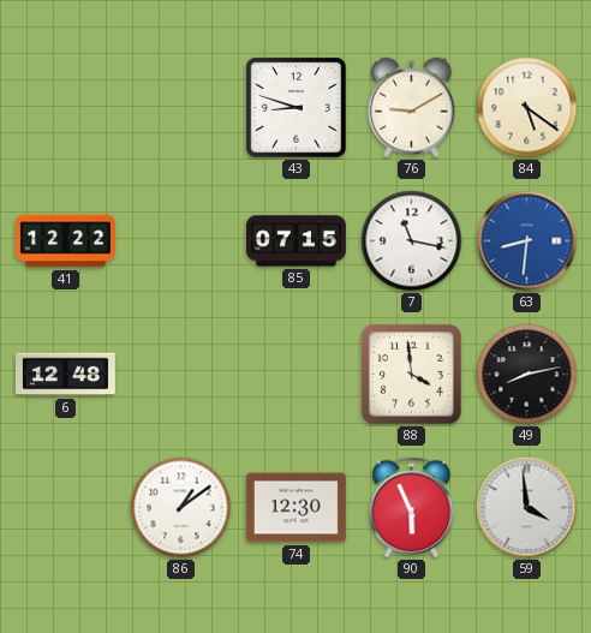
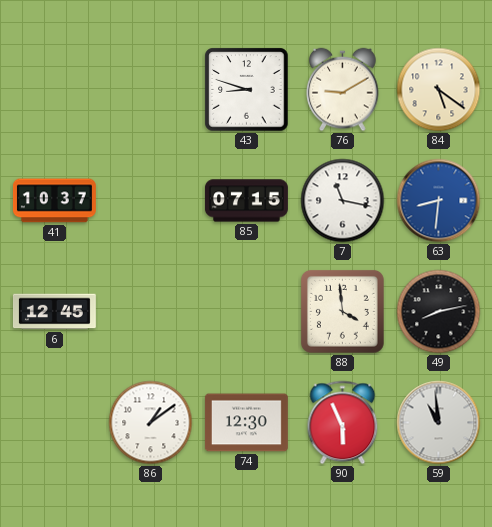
41: 12:22 -> 10:37
6: 12:48 -> 12:45
59: 3:59 -> 10:59
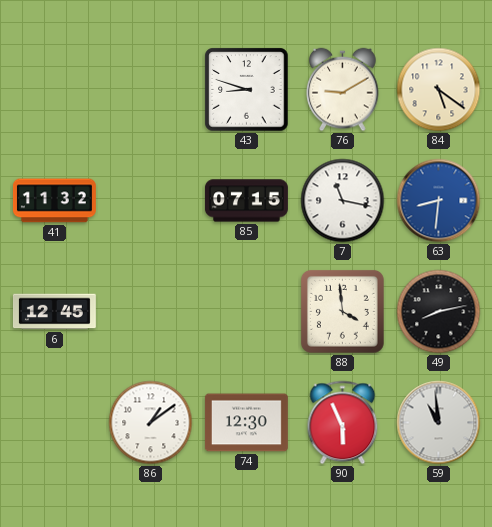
41: 10:37 -> 11:32
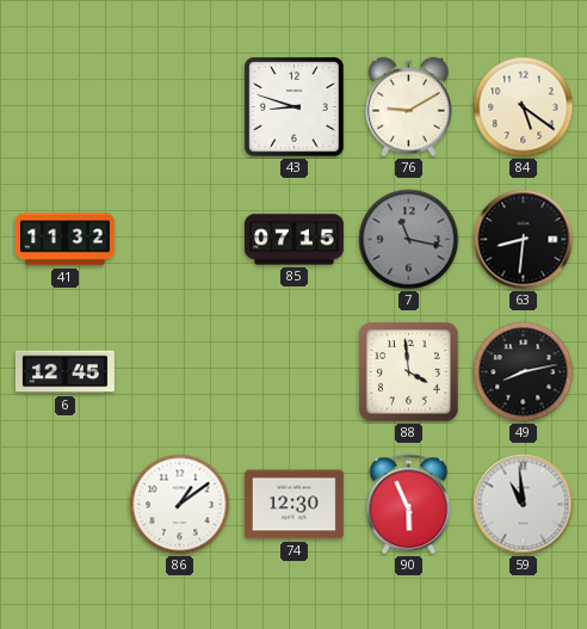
7 dial: white -> grey
63 dial: blue -> black
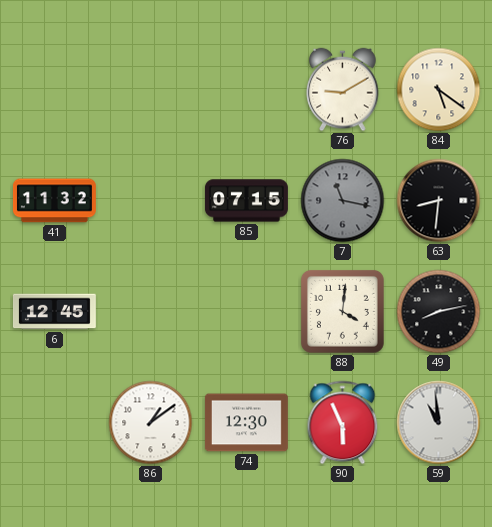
43: 8:48 -> none
88: 3:59 -> 4:01
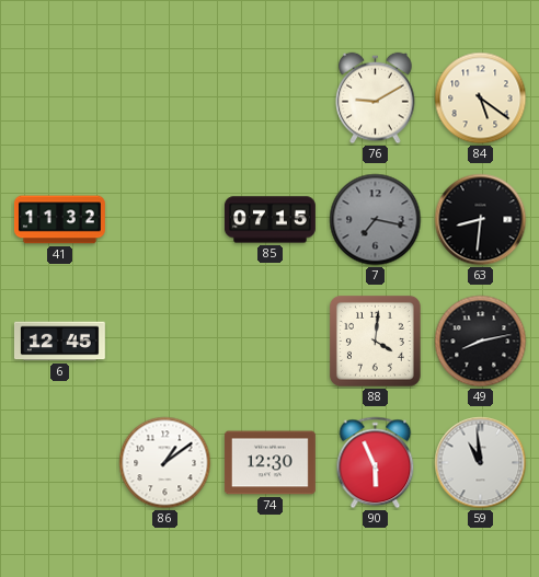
7: 11:17 -> 7:17
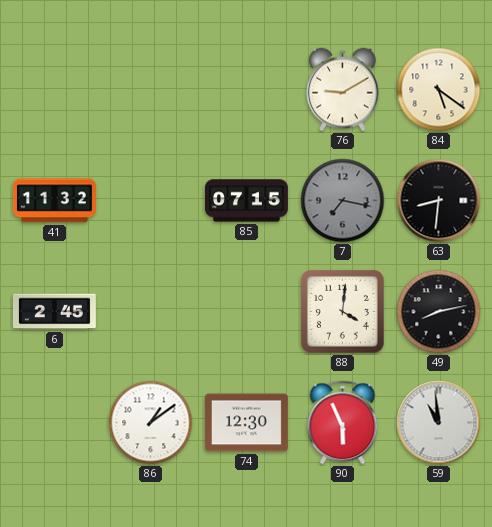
6: 12:45 -> 2:45
